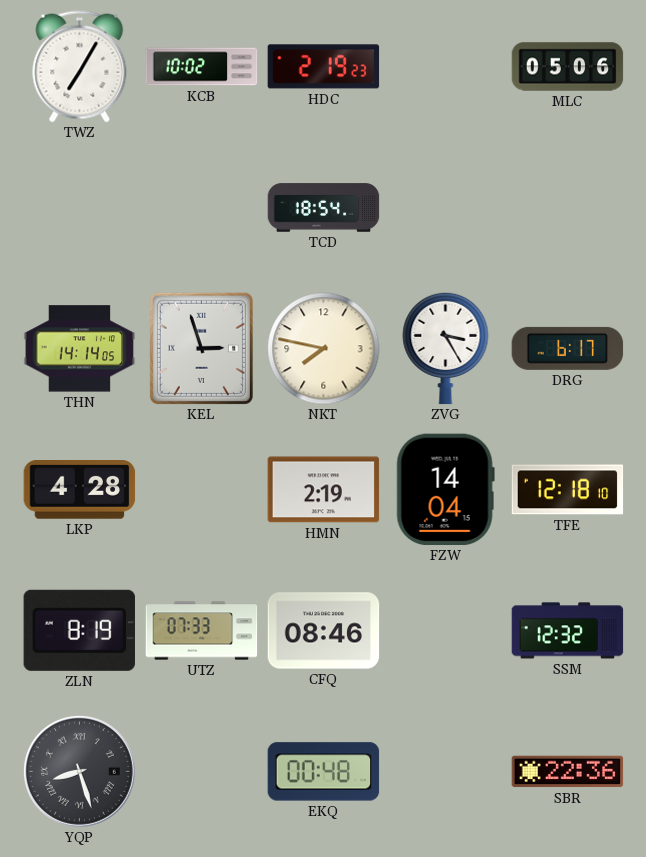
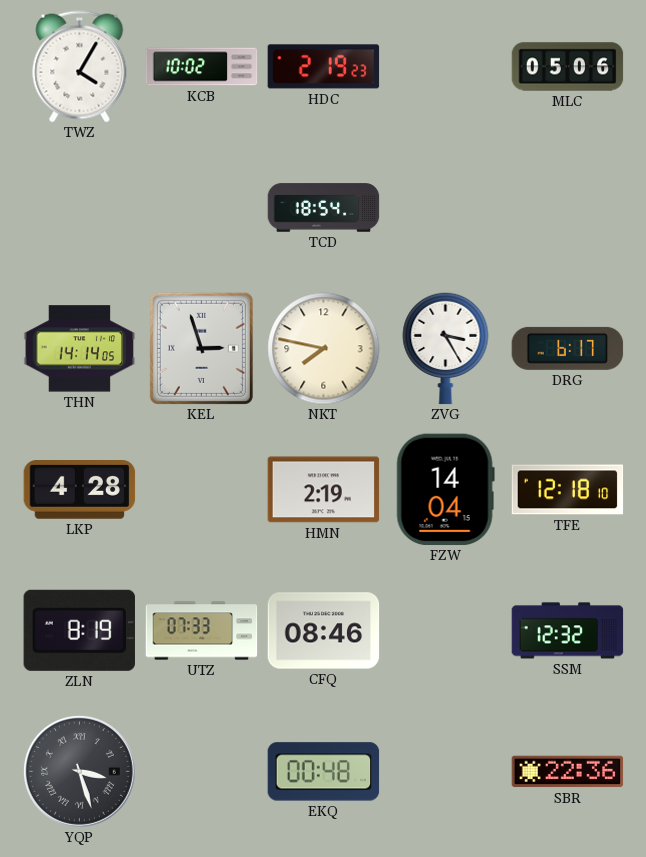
TWZ: 7:05 -> 4:05
YQP: 8:27 -> 3:27
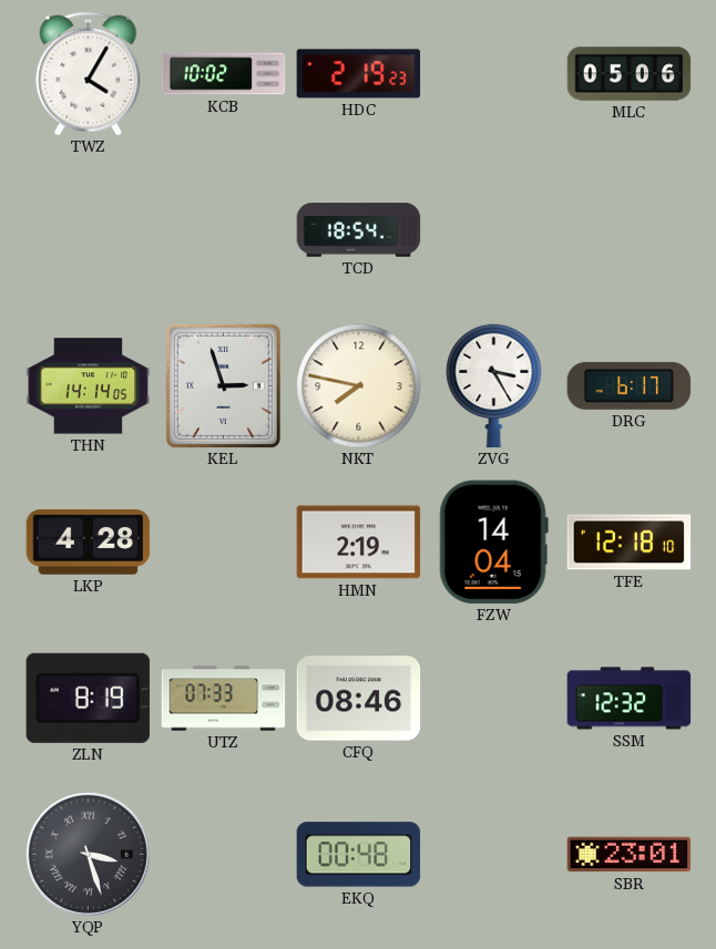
SBR: 22:36 -> 23:01
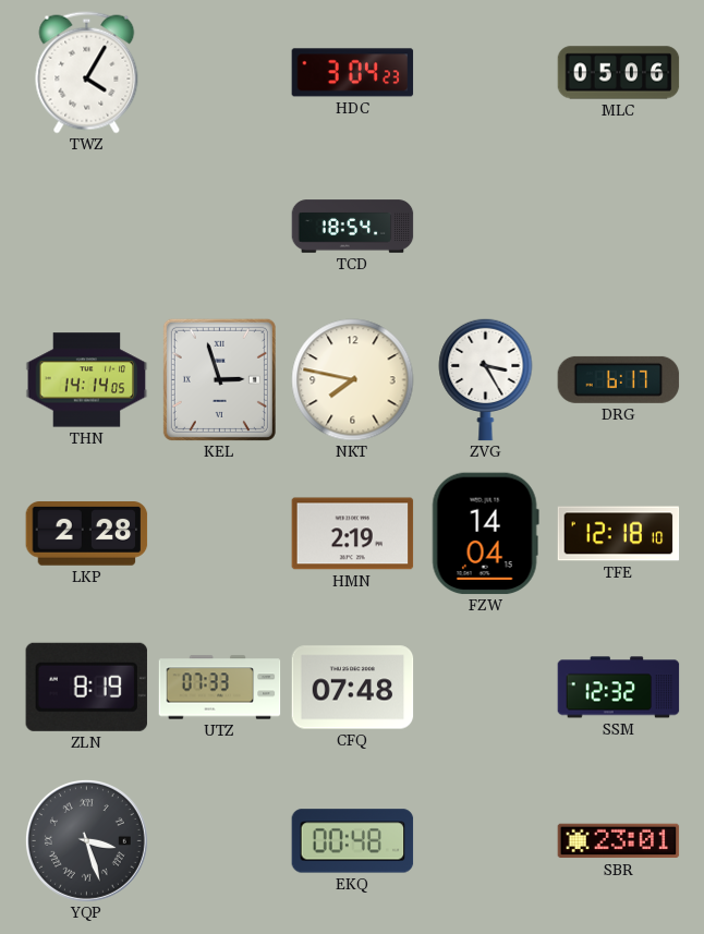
KCB: 10:02 -> none
HDC: 2:19 -> 3:04
LKP: 4:28 -> 2:28
CFQ: 08:46 -> 07:48
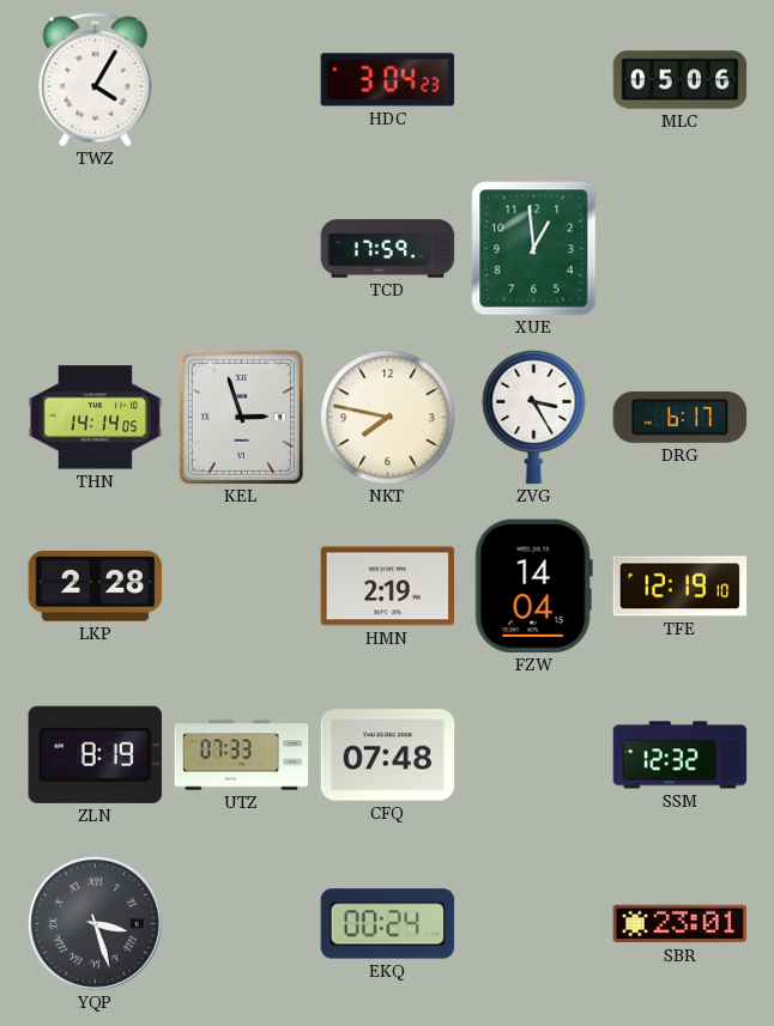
TCD: 18:54 -> 17:59
XUE: none -> 12:59
TFE: 12:18 -> 12:19
EKQ: 00:48 -> 00:24
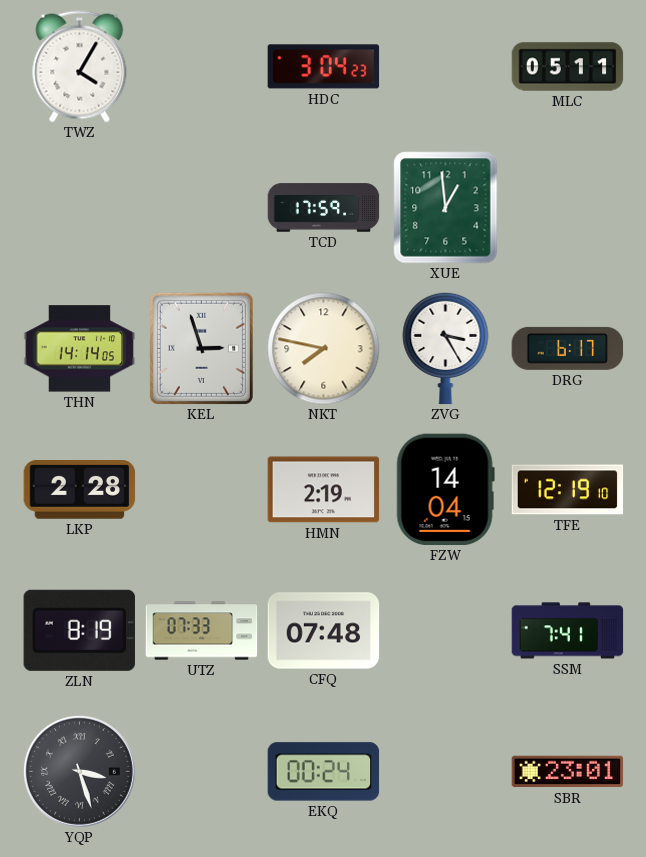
MLC: 05:06 -> 05:11
SSM: 12:32 -> 7:41
